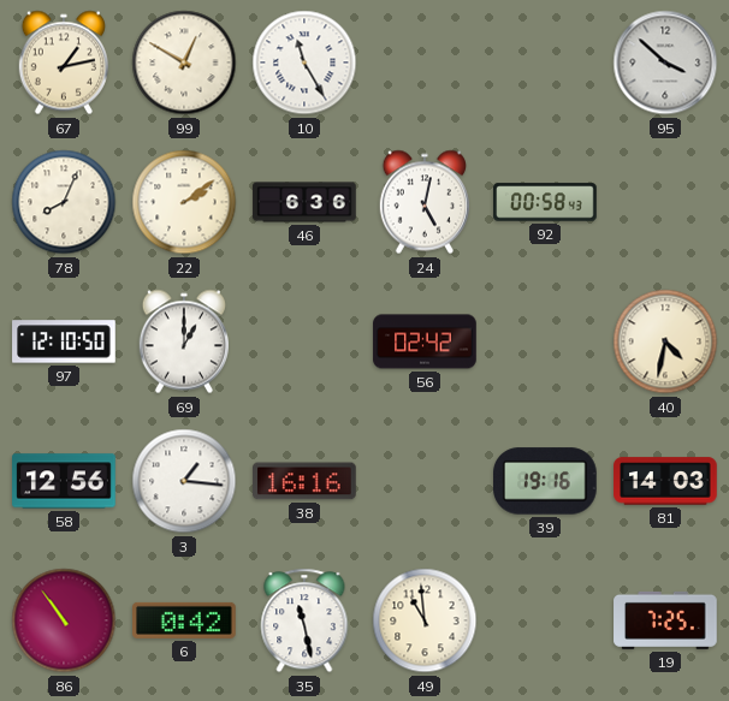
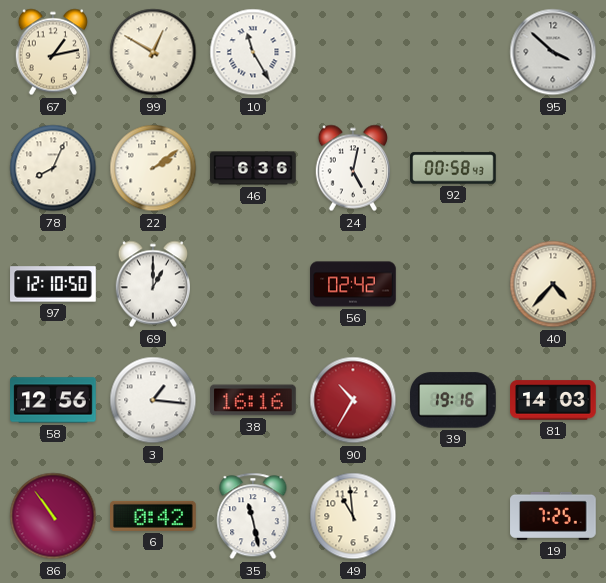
40: 4:32 -> 4:37
90: none -> 10:35
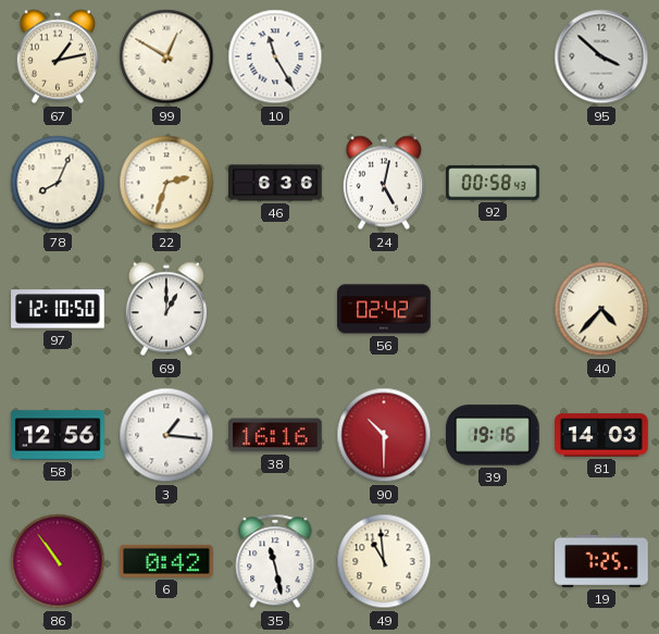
22: 2:09 -> 2:33
90: 10:35 -> 10:30
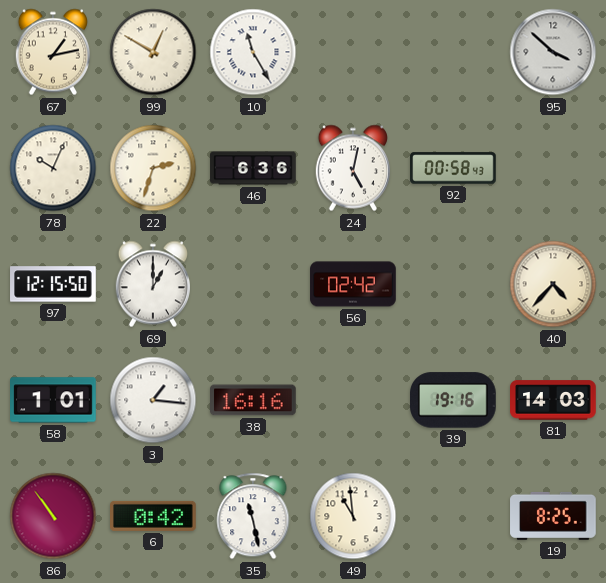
78: 8:04 -> 10:04
97: 12:10 -> 12:15
58: 12:56 -> 1:01
90: 10:30 -> none
19: 7:25 -> 8:25
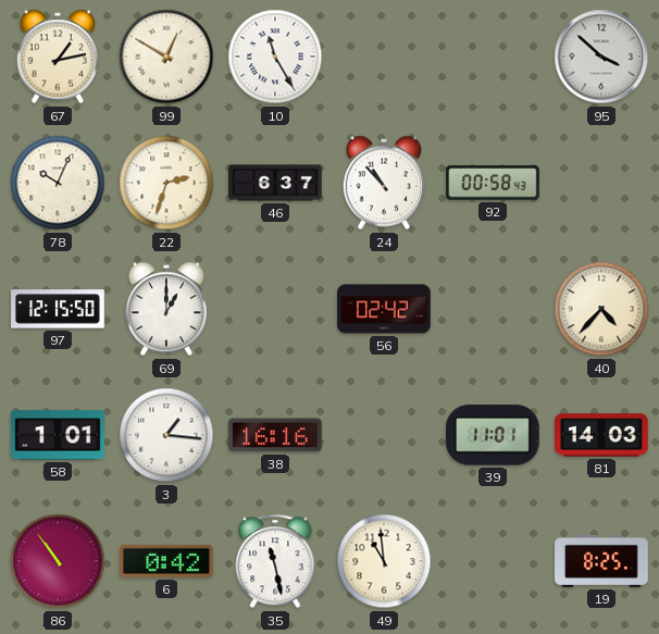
46: 6:36 -> 6:37
24: 5:02 -> 10:53
39: 19:16 -> 11:01
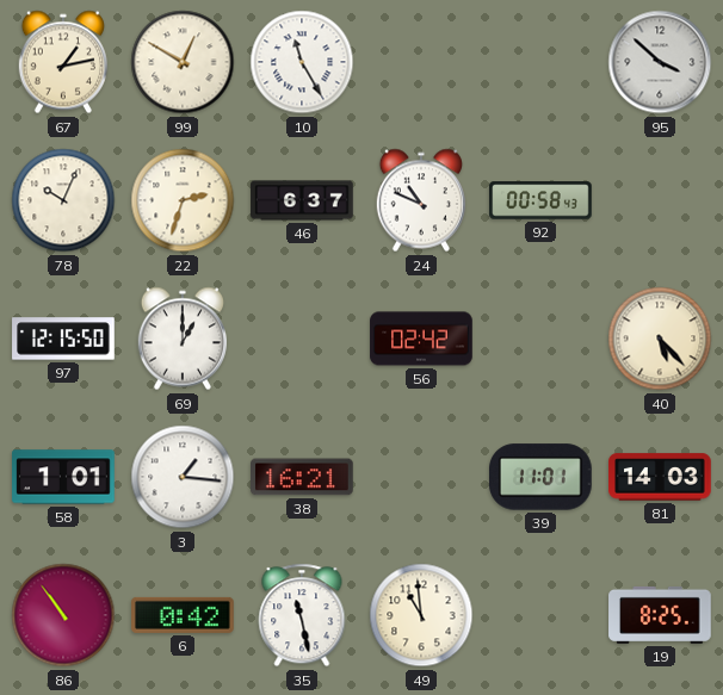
24: 10:53 -> 10:49
40: 4:37 -> 5:23
38: 16:16 -> 16:21
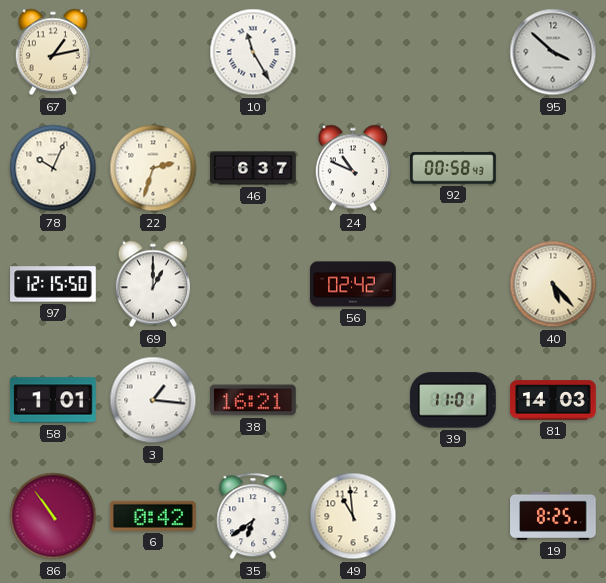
99: 12:50 -> none
35: 11:28 -> 6:39
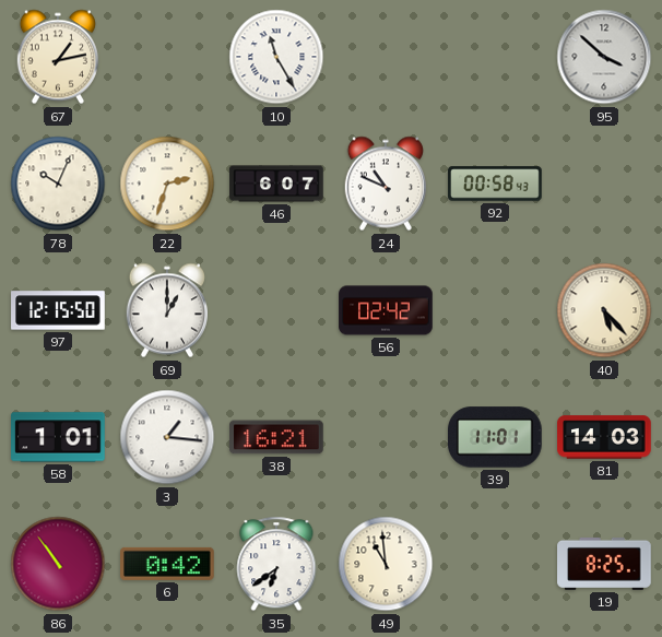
46: 6:37 -> 6:07
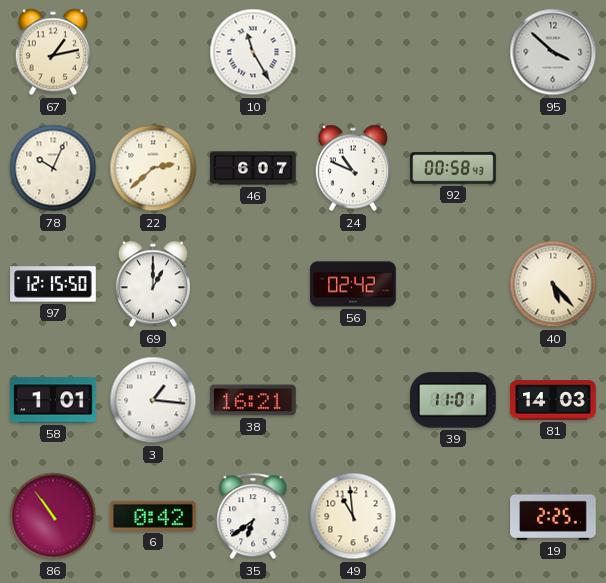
22: 2:33 -> 2:38
19: 8:25 -> 2:25
